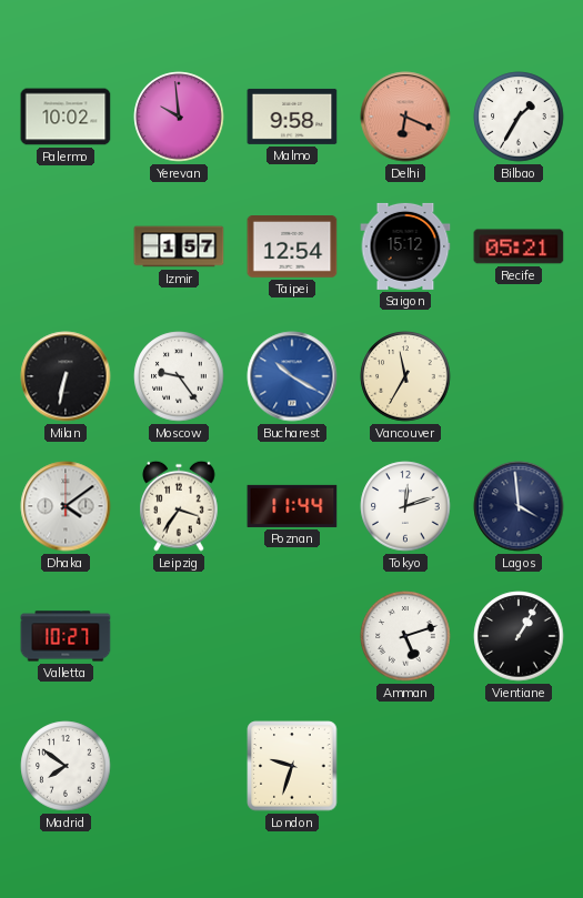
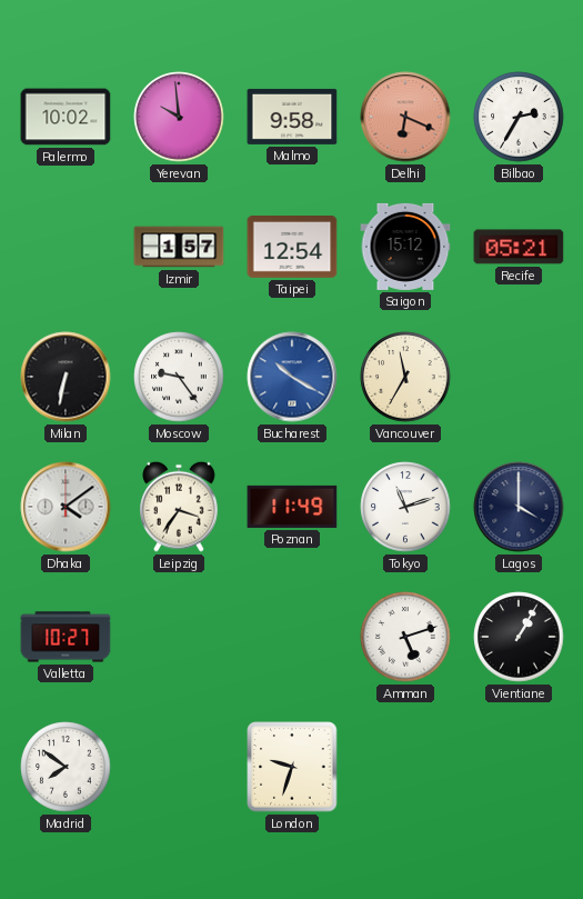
Bilbao: 1:35 -> 2:35
Poznan: 11:44 -> 11:49
Tokyo: 12:12 -> 11:12
Lagos: 3:59 -> 4:00
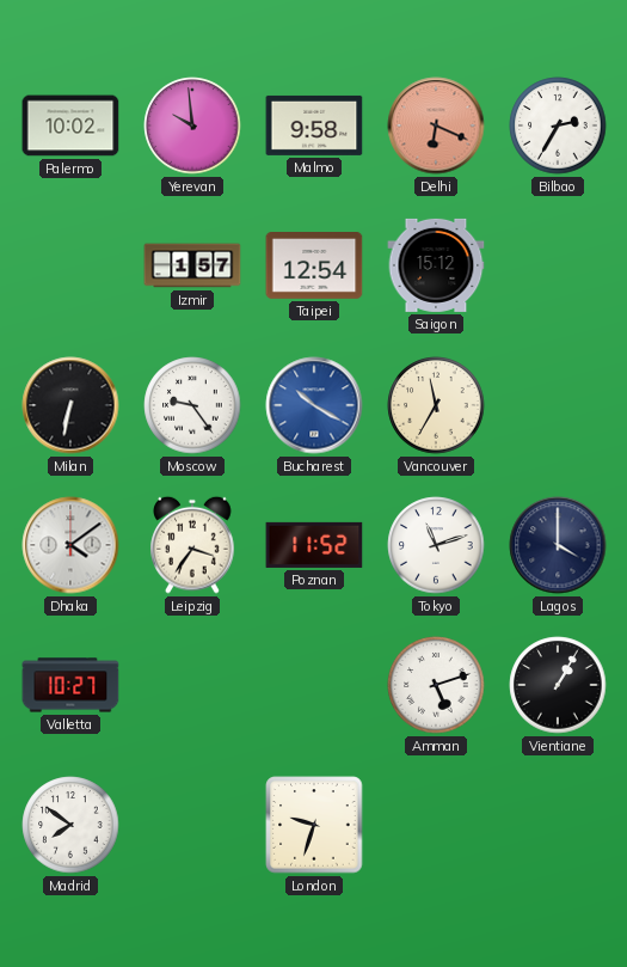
Recife: 05:21 -> none
Poznan: 11:49 -> 11:52
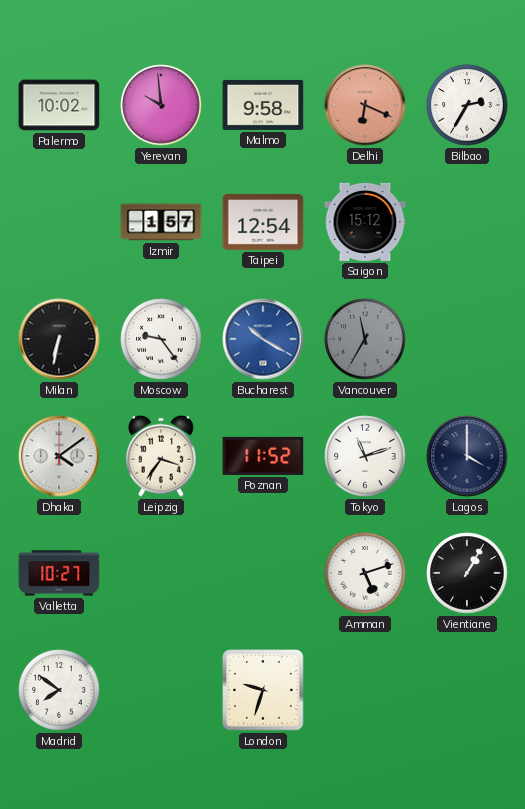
Vancouver dial: cream -> grey
